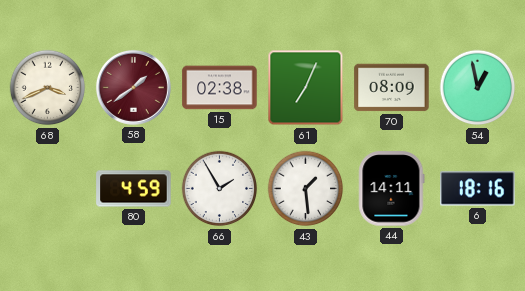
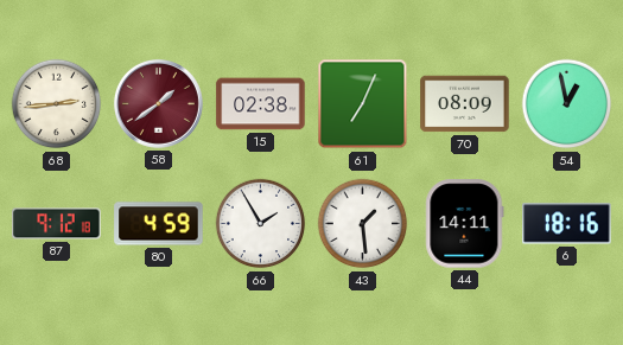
68: 3:41 -> 2:44
87: none -> 9:12
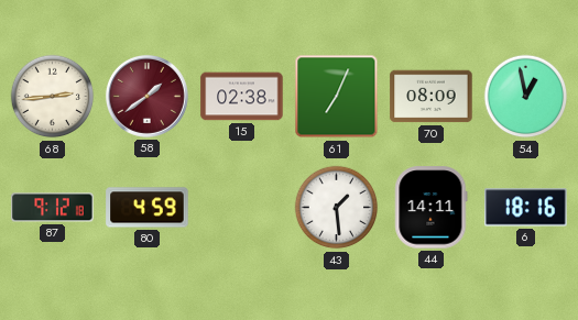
66: 1:55 -> none
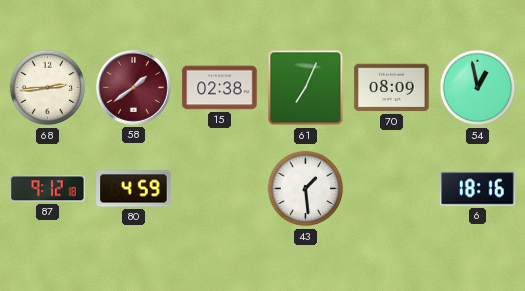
44: 14:11 -> none
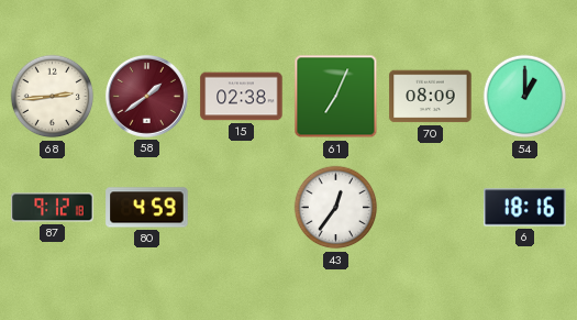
54: 12:58 -> 1:00
43: 1:29 -> 12:36
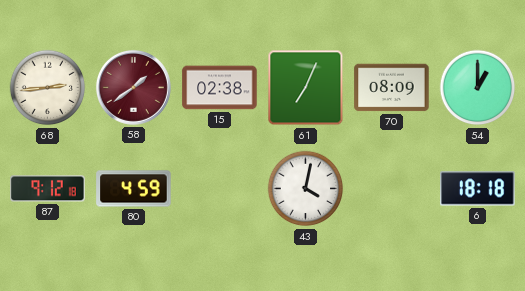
43: 12:36 -> 4:02
6: 18:16 -> 18:18
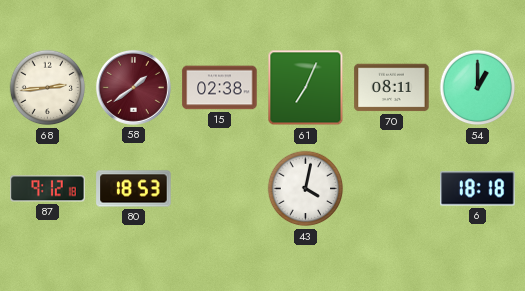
70: 08:09 -> 08:11
80: 4:59 -> 18:53
